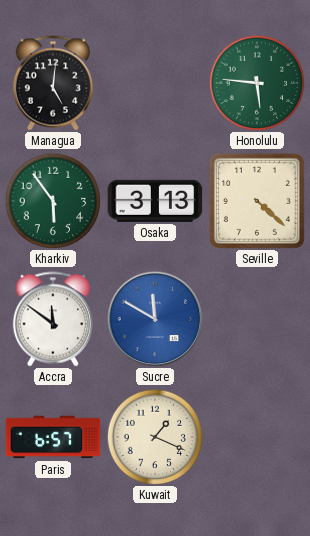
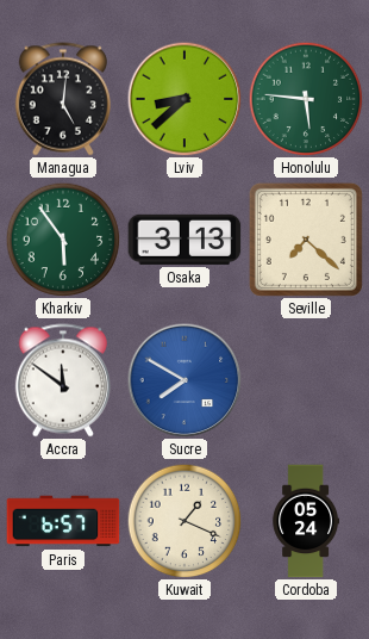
Lviv: none -> 8:38
Seville: 4:22 -> 7:22
Sucre: 11:50 -> 7:50
Cordoba: none -> 05:24
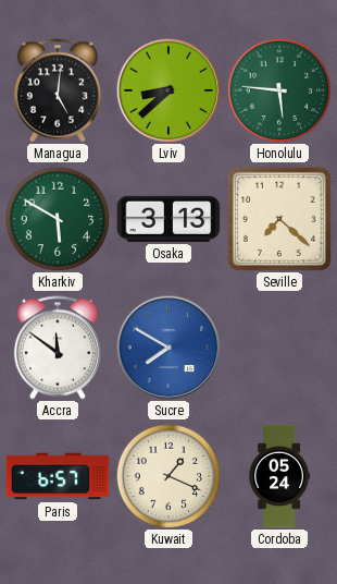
Kharkiv: 5:54 -> 5:50
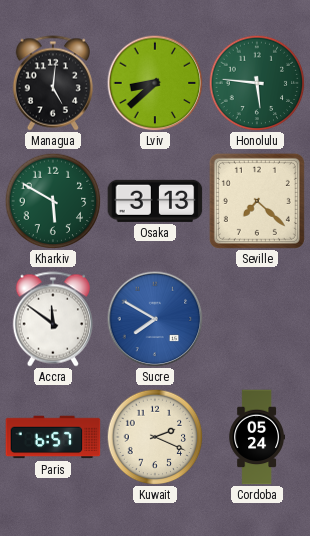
Kuwait: 1:19 -> 2:19
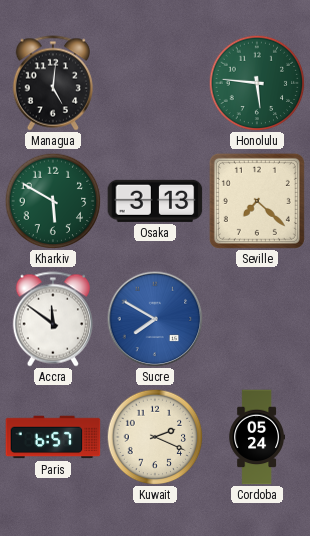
Lviv: 8:38 -> none
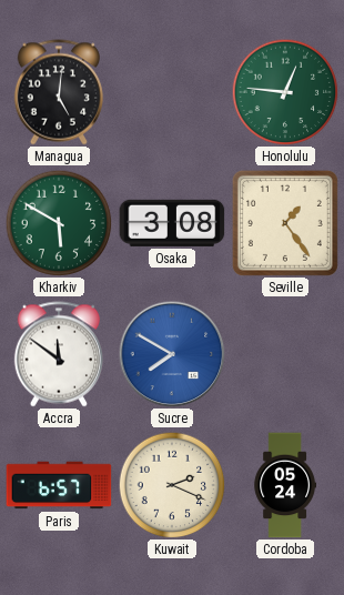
Honolulu: 5:46 -> 12:46
Osaka: 3:13 -> 3:08
Seville: 7:22 -> 1:24
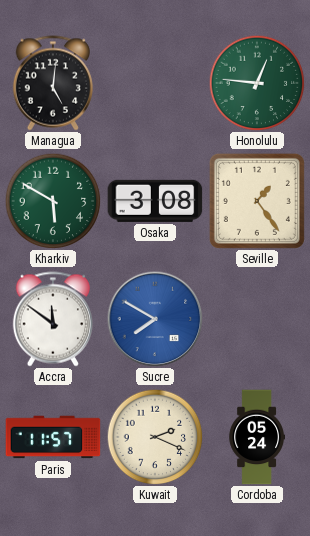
Paris: 6:57 -> 11:57
